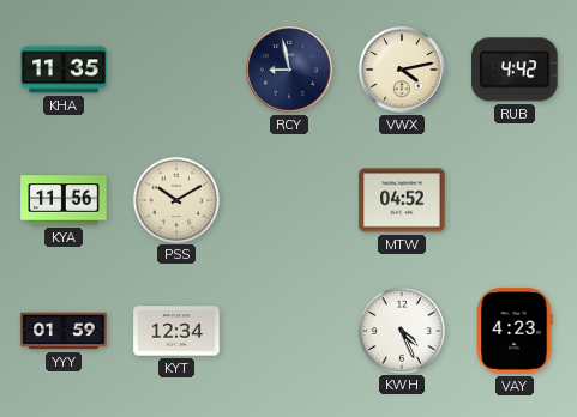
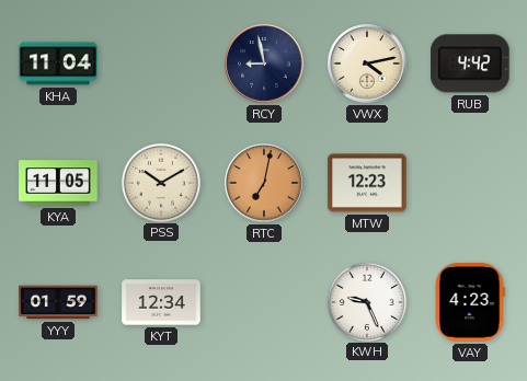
KHA: 11:35 -> 11:04
KYA: 11:56 -> 11:05
RTC: none -> 7:02
MTW: 04:52 -> 12:23
KWH: 4:26 -> 9:26
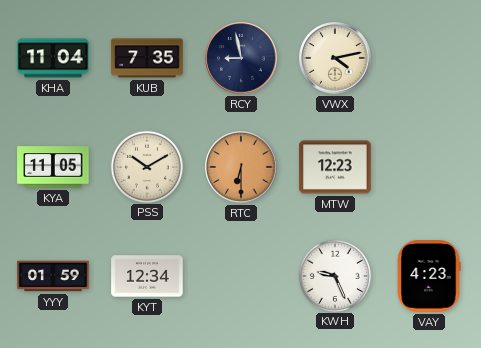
KUB: none -> 7:35
RUB: 4:42 -> none
RTC: 7:02 -> 6:30
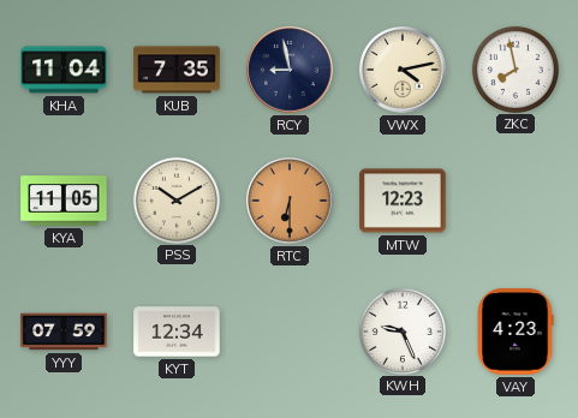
ZKC: none -> 7:58
YYY: 01:59 -> 07:59
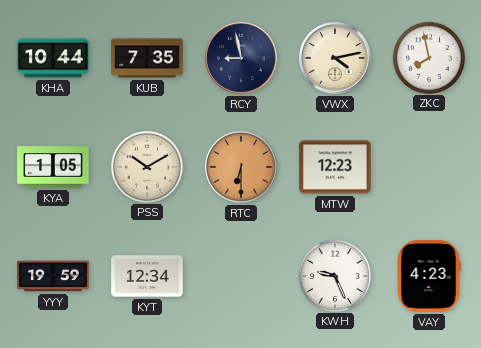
KHA: 11:04 -> 10:44
KYA: 11:05 -> 1:05
YYY: 07:59 -> 19:59
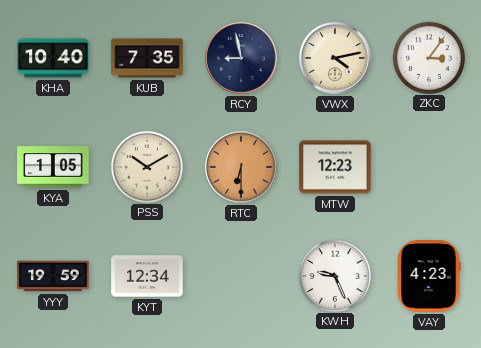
KHA: 10:44 -> 10:40
ZKC: 7:58 -> 3:06
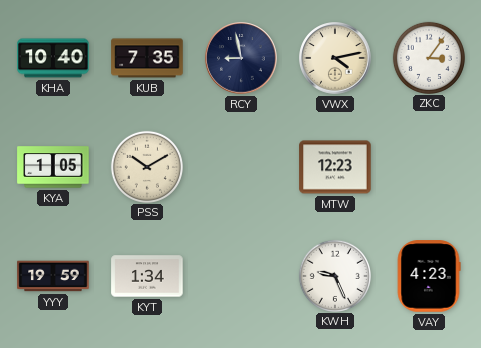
RTC: 6:30 -> none
KYT: 12:34 -> 1:34
